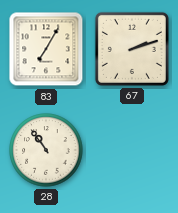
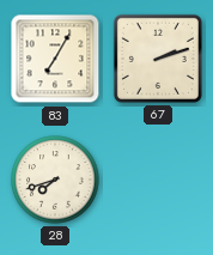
28: 10:54 -> 7:42
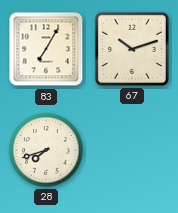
67: 2:12 -> 10:12
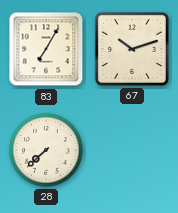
28: 7:42 -> 7:38
